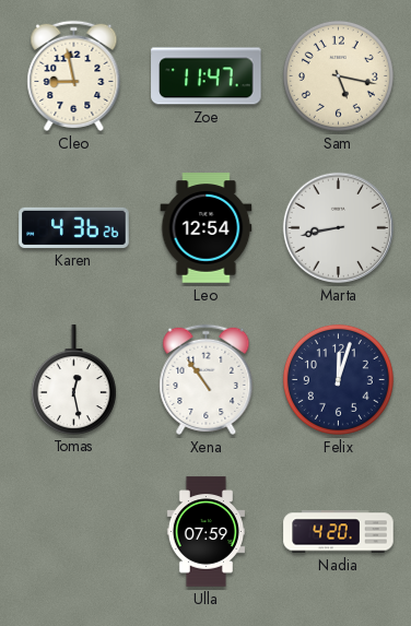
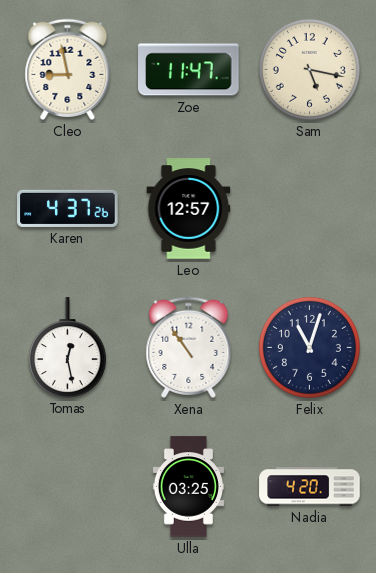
Karen: 4:36 -> 4:37
Leo: 12:54 -> 12:57
Marta: 8:43 -> none
Felix: 12:03 -> 11:03
Ulla: 07:59 -> 03:25
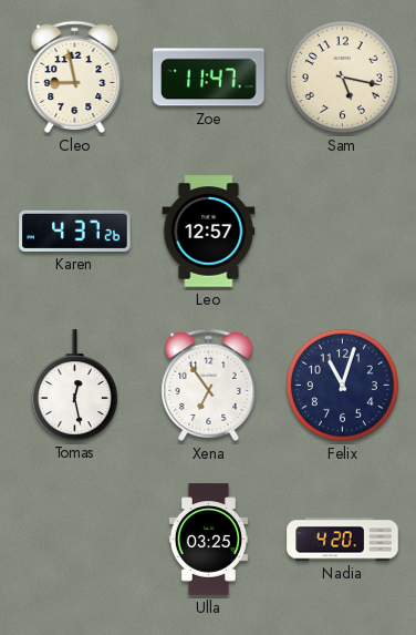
Xena: 10:54 -> 6:54
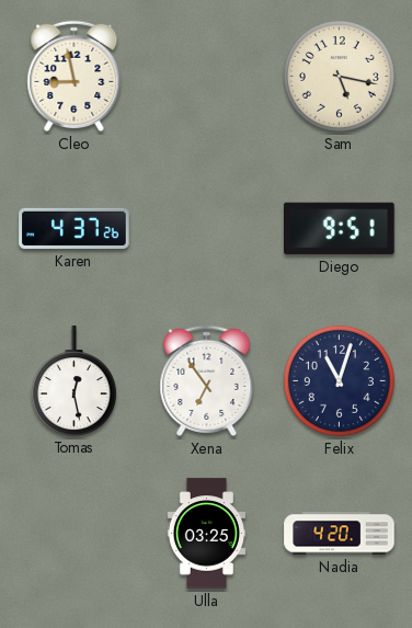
Zoe: 11:47 -> none
Leo: 12:57 -> none
Diego: none -> 9:51
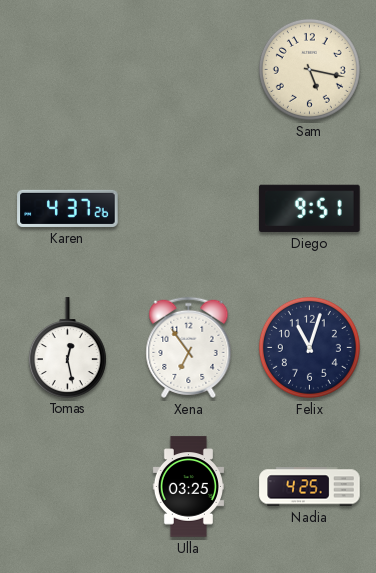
Cleo: 8:58 -> none
Nadia: 4:20 -> 4:25
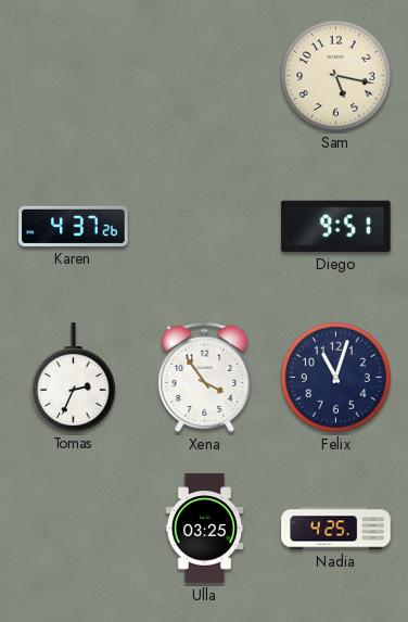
Tomas: 12:28 -> 2:34
Xena: 6:54 -> 3:54
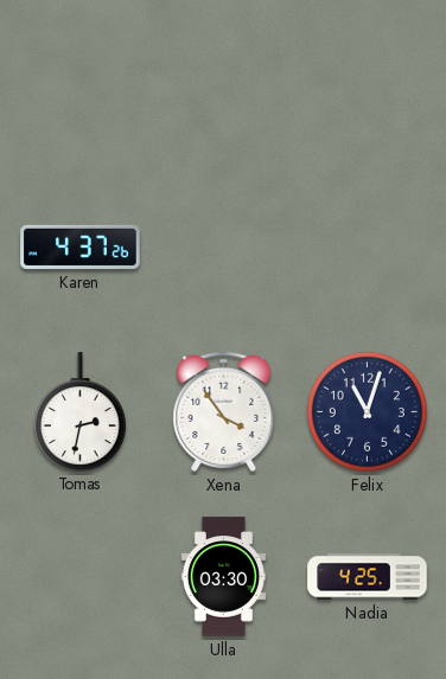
Sam: 5:17 -> none
Diego: 9:51 -> none
Tomas: 2:34 -> 2:32
Ulla: 03:25 -> 03:30
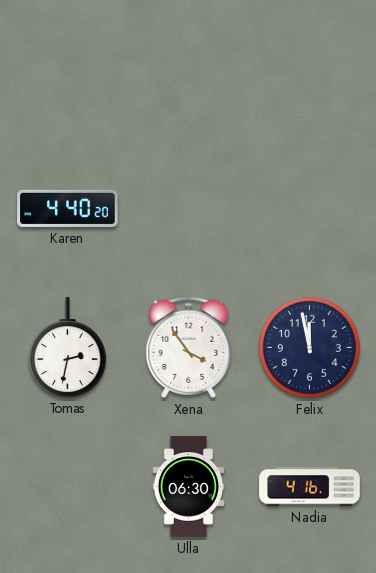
Karen: 4:37 -> 4:40
Felix: 11:03 -> 11:58
Ulla: 03:30 -> 06:30
Nadia: 4:25 -> 4:16
